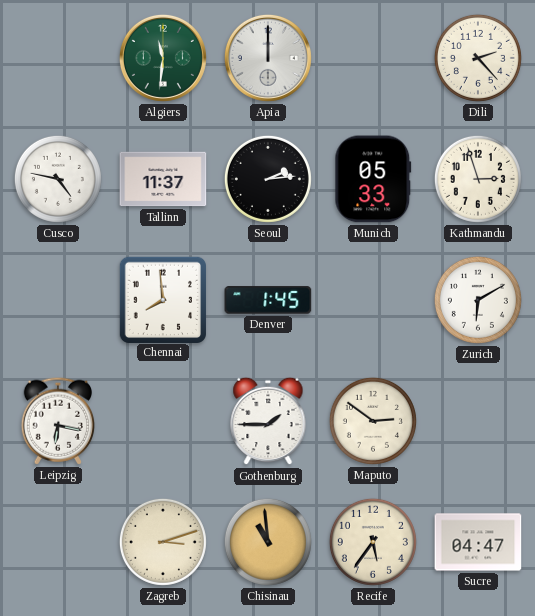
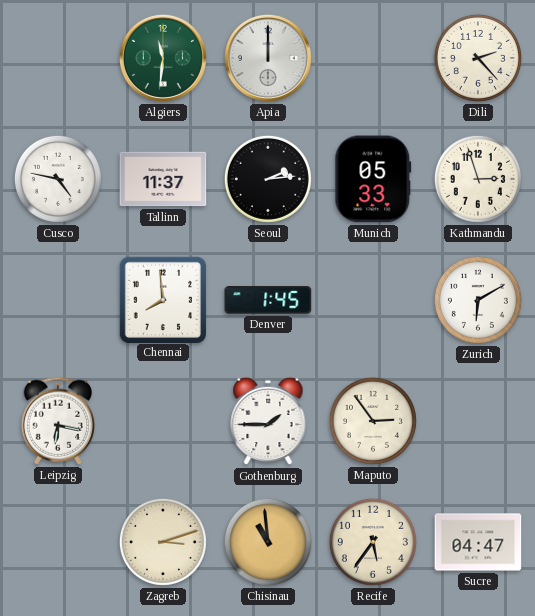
Maputo: 2:51 -> 2:54
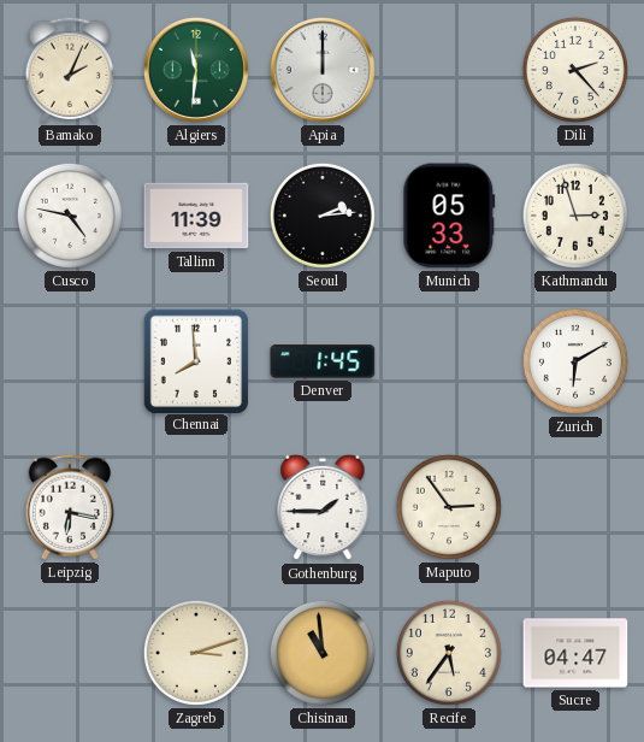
Bamako: none -> 2:04
Tallinn: 11:37 -> 11:39
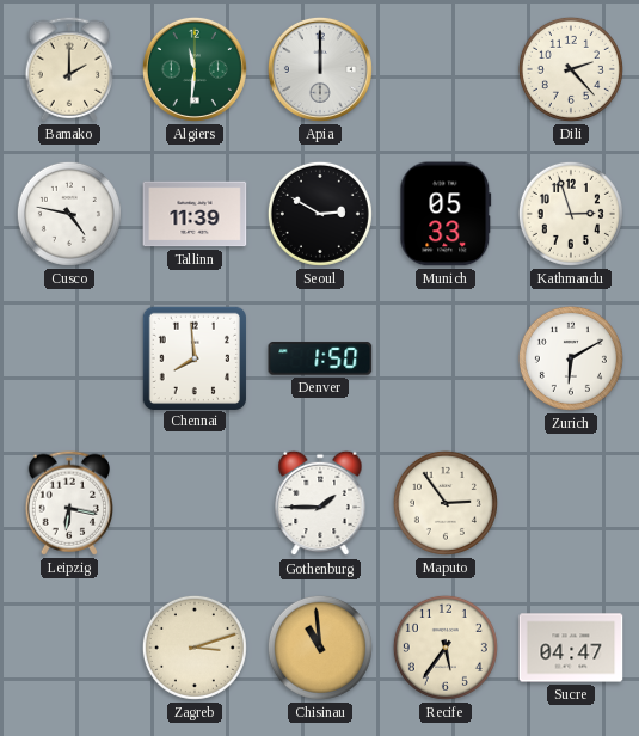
Bamako: 2:04 -> 2:00
Seoul: 2:14 -> 2:50
Denver: 1:45 -> 1:50
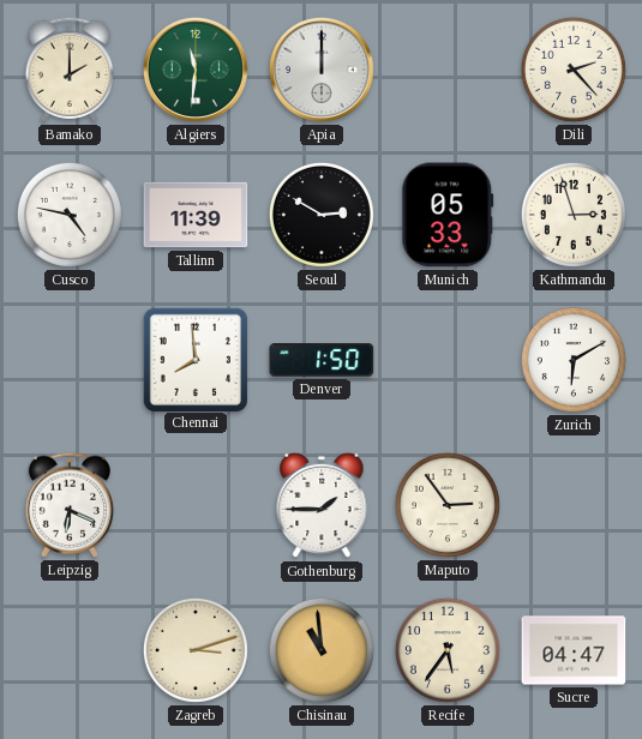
Leipzig: 6:17 -> 6:19
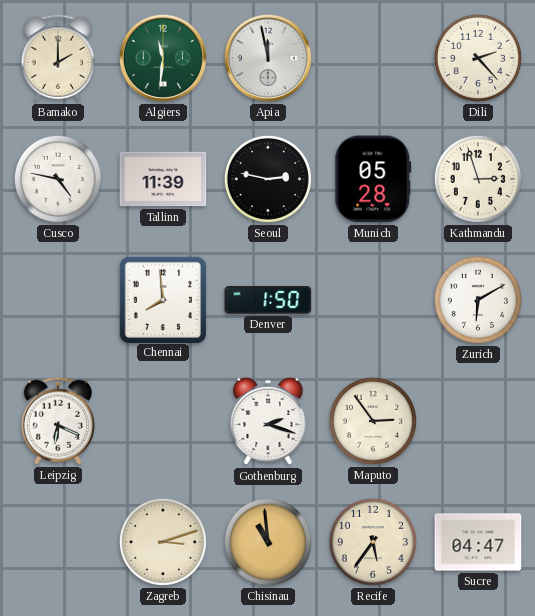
Apia: 12:00 -> 11:58
Seoul: 2:50 -> 2:47
Munich: 05:33 -> 05:28
Gothenburg: 1:45 -> 2:18
